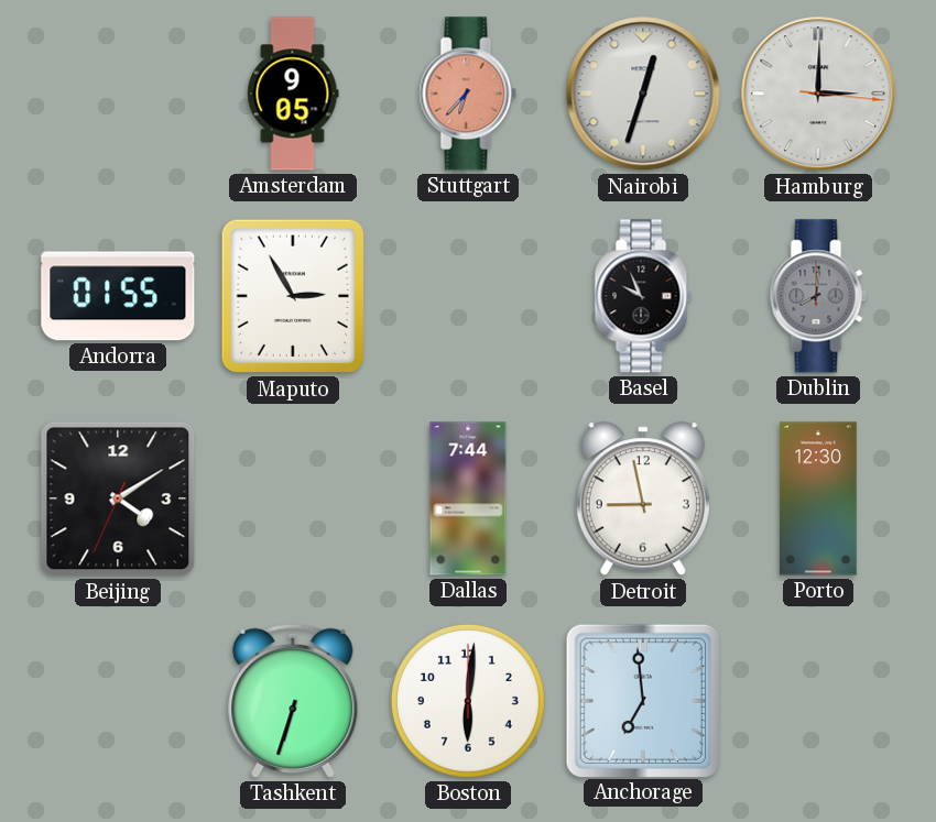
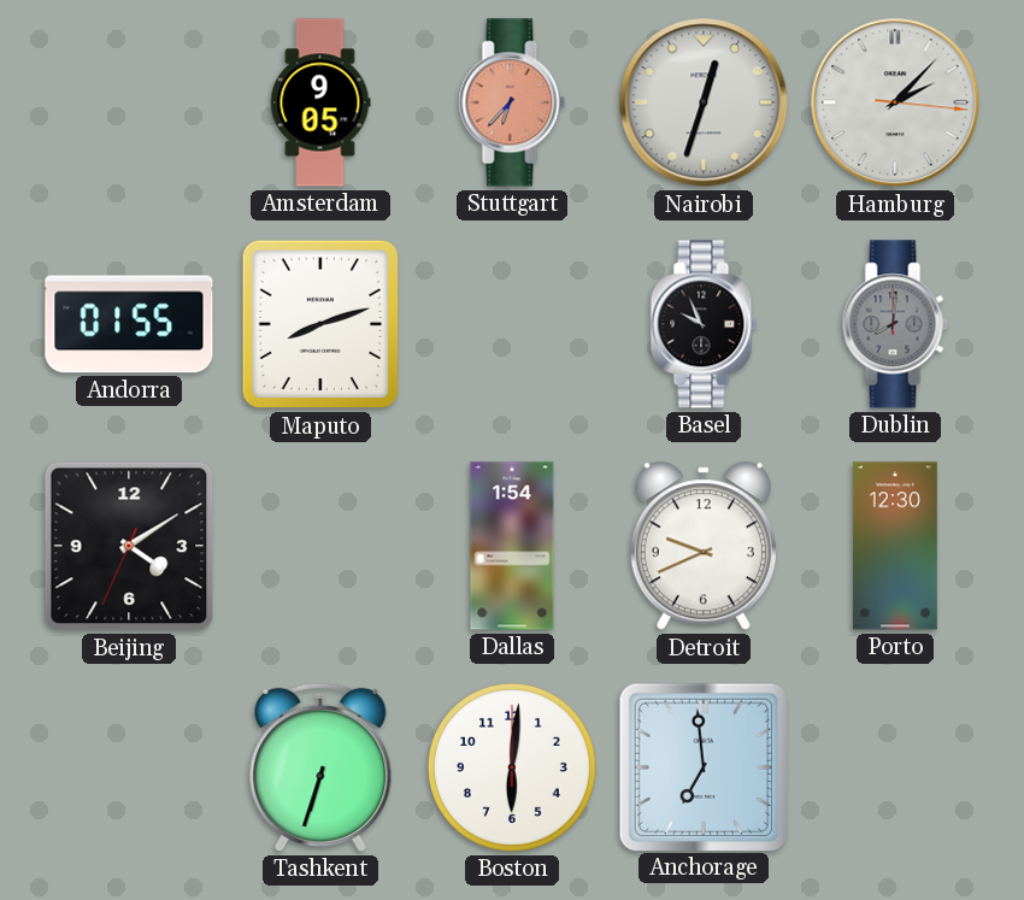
Hamburg: 3:00 -> 2:07
Maputo: 2:55 -> 8:12
Dallas: 7:44 -> 1:54
Detroit: 8:58 -> 9:41
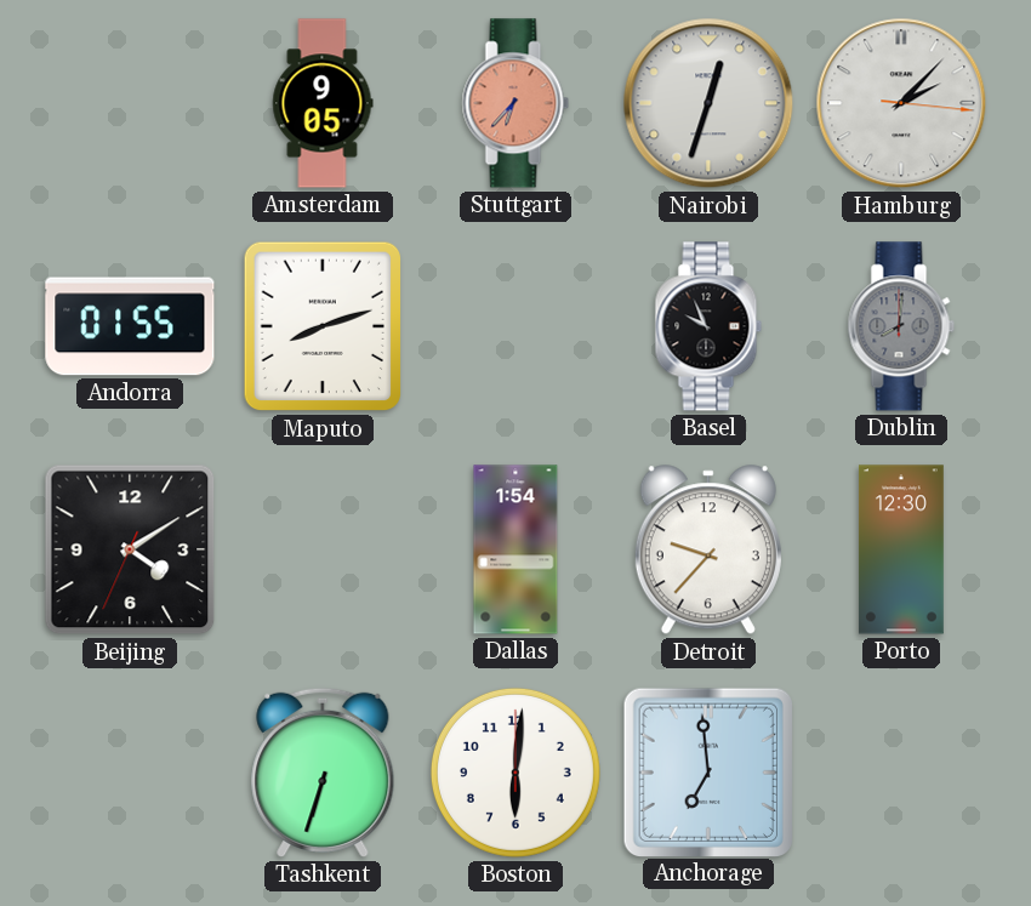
Detroit: 9:41 -> 9:37
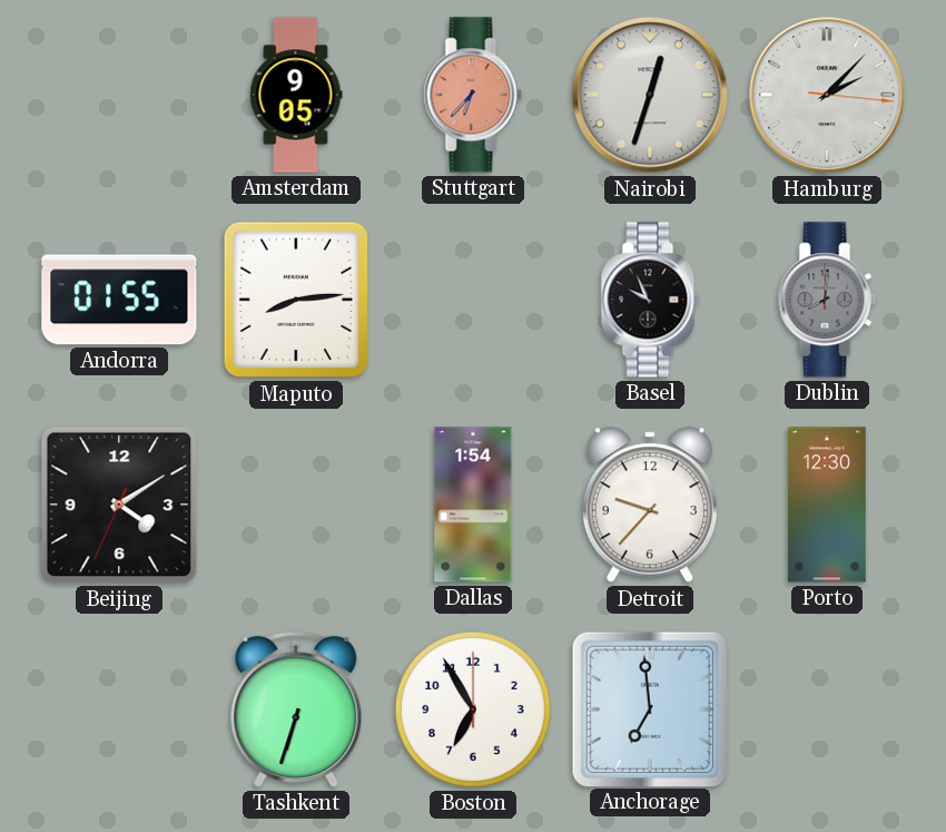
Maputo: 8:12 -> 8:14
Boston: 6:01 -> 6:55
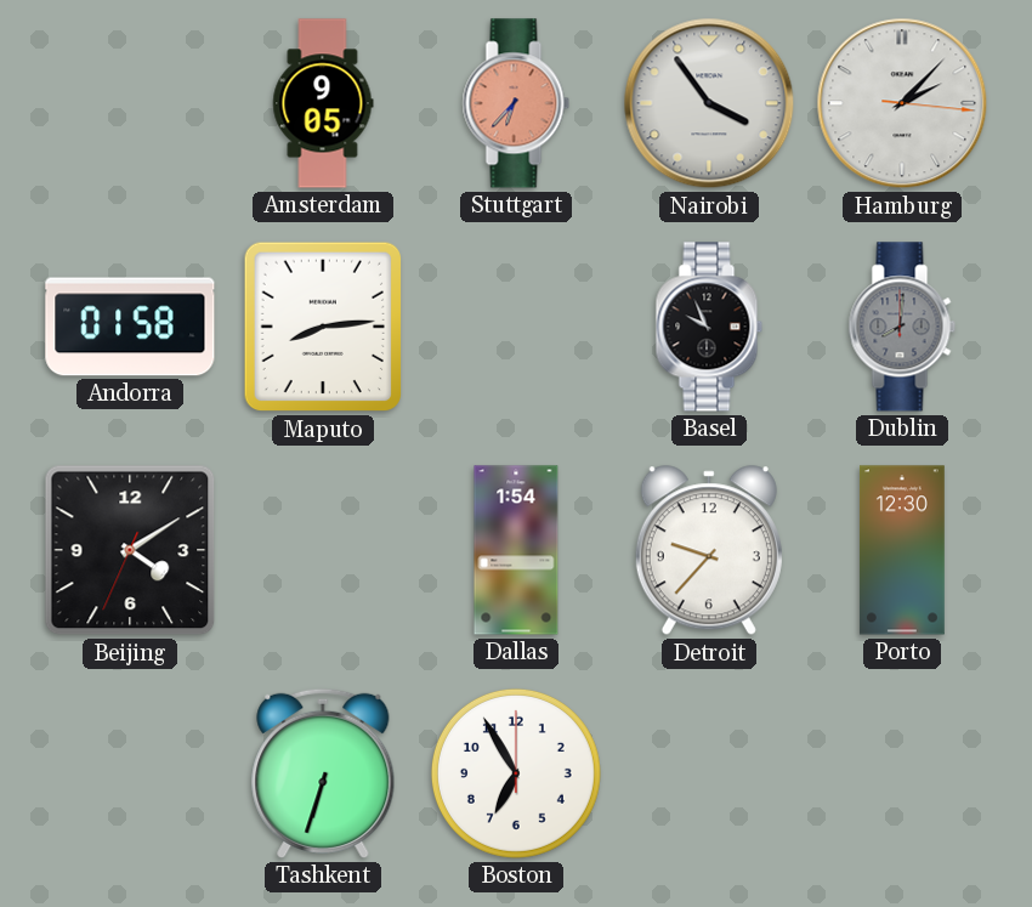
Nairobi: 12:33 -> 3:54
Andorra: 01:55 -> 01:58
Anchorage: 6:59 -> none
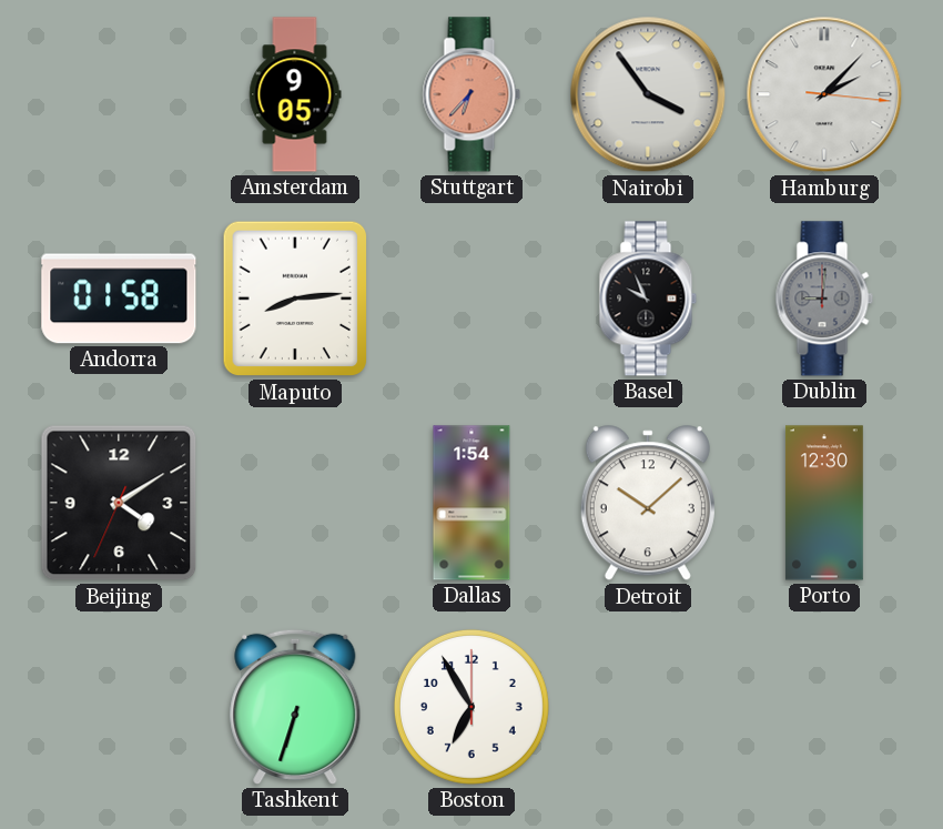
Dublin: 8:01 -> 9:01
Detroit: 9:37 -> 10:08
